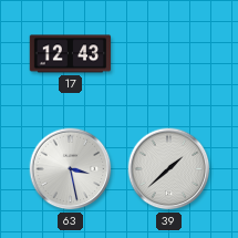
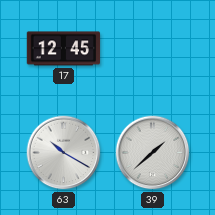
17: 12:43 -> 12:45
63: 3:28 -> 10:20
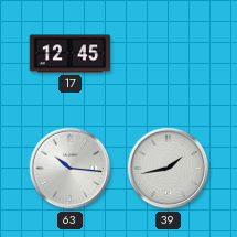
63: 10:20 -> 10:16
39: 1:38 -> 1:43
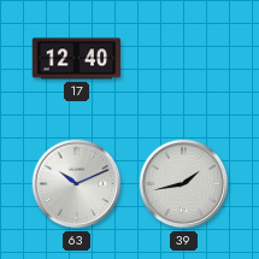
17: 12:45 -> 12:40
63: 10:16 -> 10:11
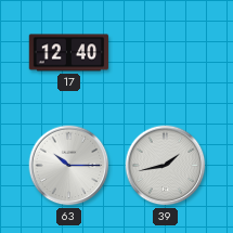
63: 10:11 -> 10:15
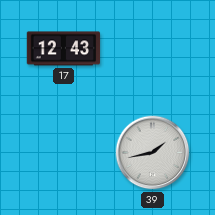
17: 12:40 -> 12:43
63: 10:15 -> none
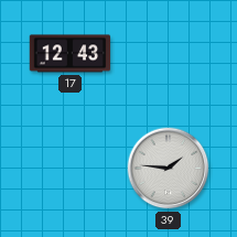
39: 1:43 -> 1:46
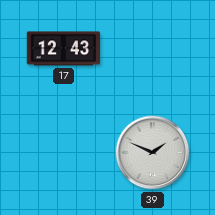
39: 1:46 -> 1:49
